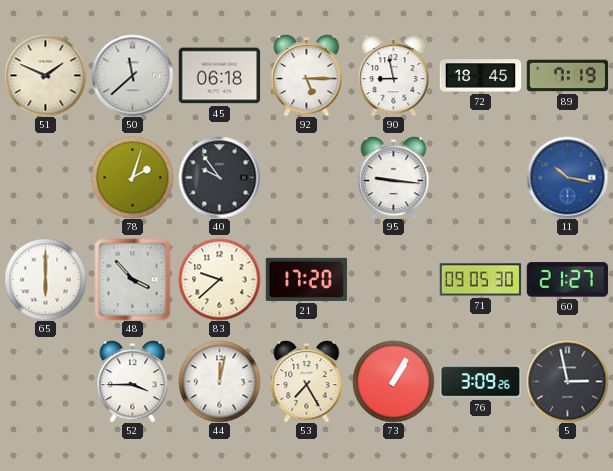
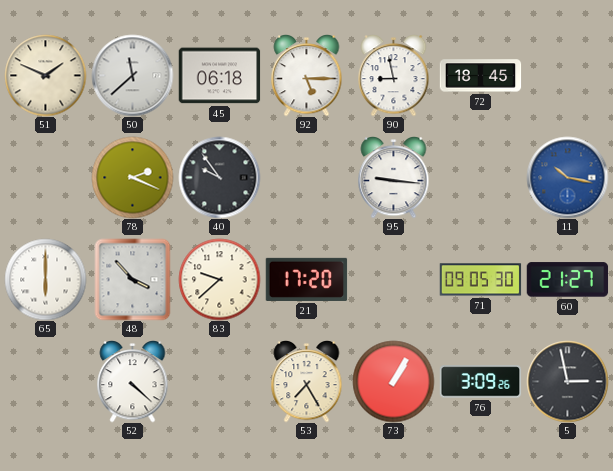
89: 7:19 -> none
78: 2:03 -> 2:19
52: 3:45 -> 4:22
44: 12:02 -> none
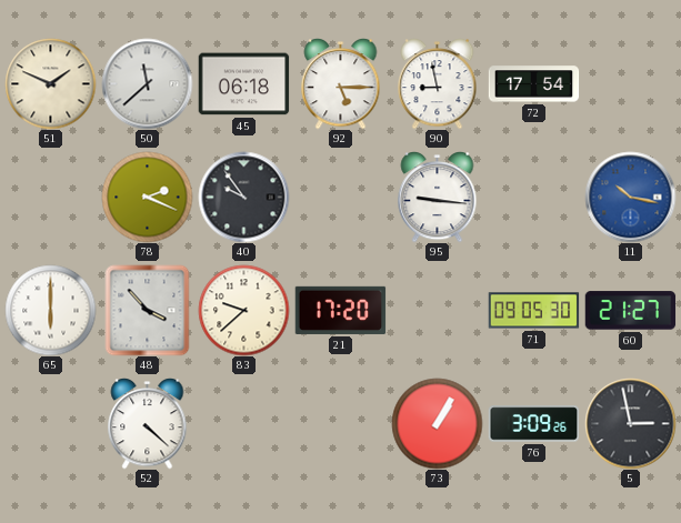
72: 18:45 -> 17:54
53: 7:25 -> none
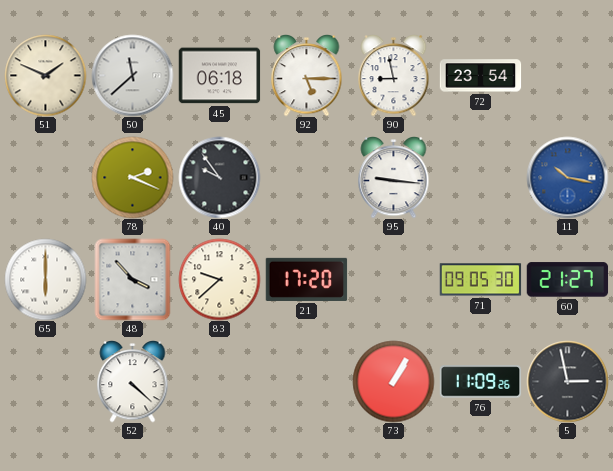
72: 17:54 -> 23:54
76: 3:09 -> 11:09
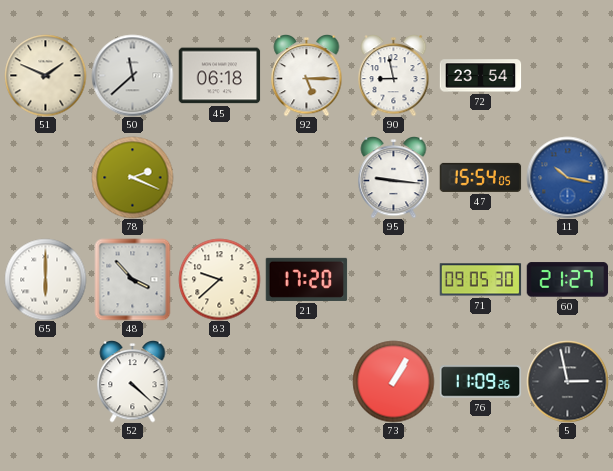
40: 9:54 -> none
47: none -> 15:54
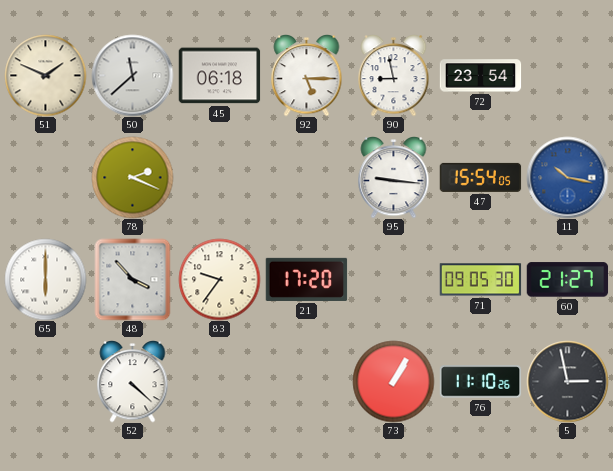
83: 9:38 -> 9:36
76: 11:09 -> 11:10
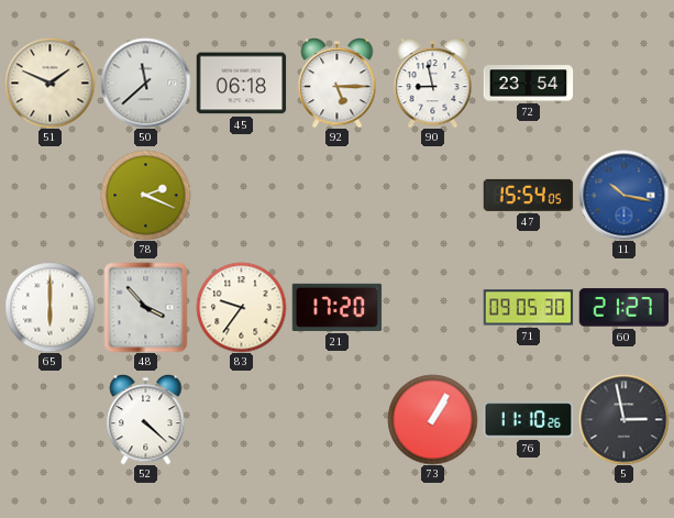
95: 9:16 -> none
